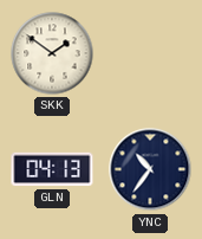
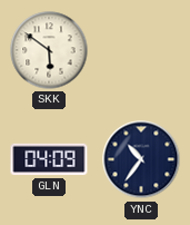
SKK: 1:51 -> 5:51
GLN: 04:13 -> 04:09
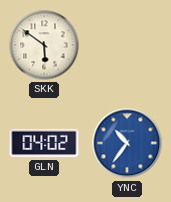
GLN: 04:09 -> 04:02
YNC dial: navy -> blue
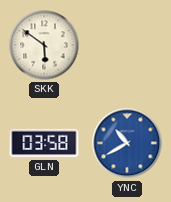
GLN: 04:02 -> 03:58
YNC: 10:36 -> 10:40
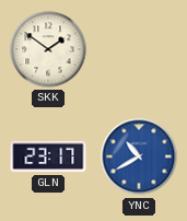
SKK: 5:51 -> 1:51
GLN: 03:58 -> 23:17
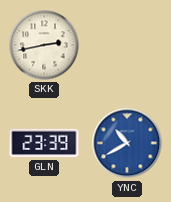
SKK: 1:51 -> 2:43
GLN: 23:17 -> 23:39
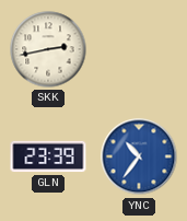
YNC: 10:40 -> 10:36
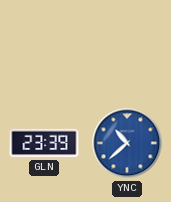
SKK: 2:43 -> none
YNC: 10:36 -> 10:38
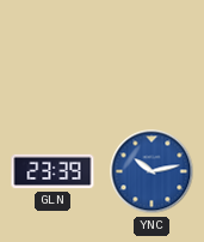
YNC: 10:38 -> 10:13
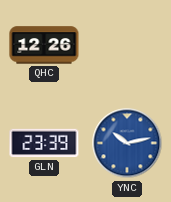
QHC: none -> 12:26
